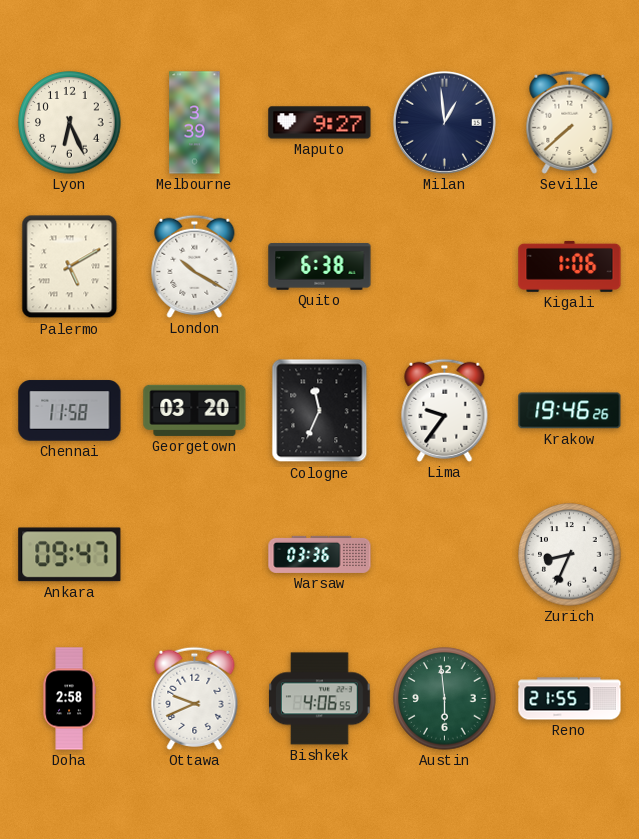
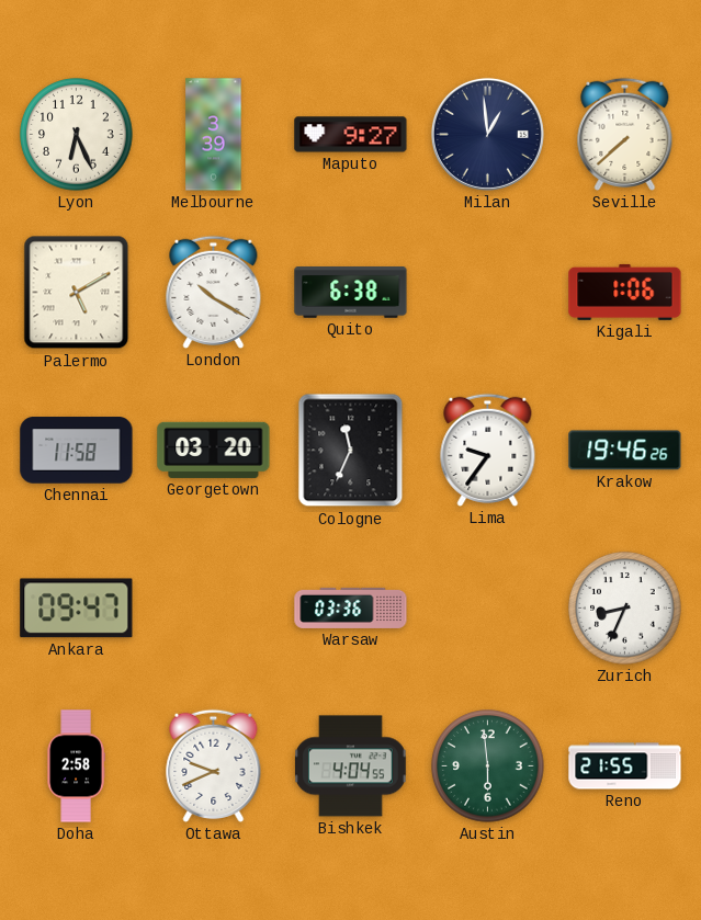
Bishkek: 4:06 -> 4:04
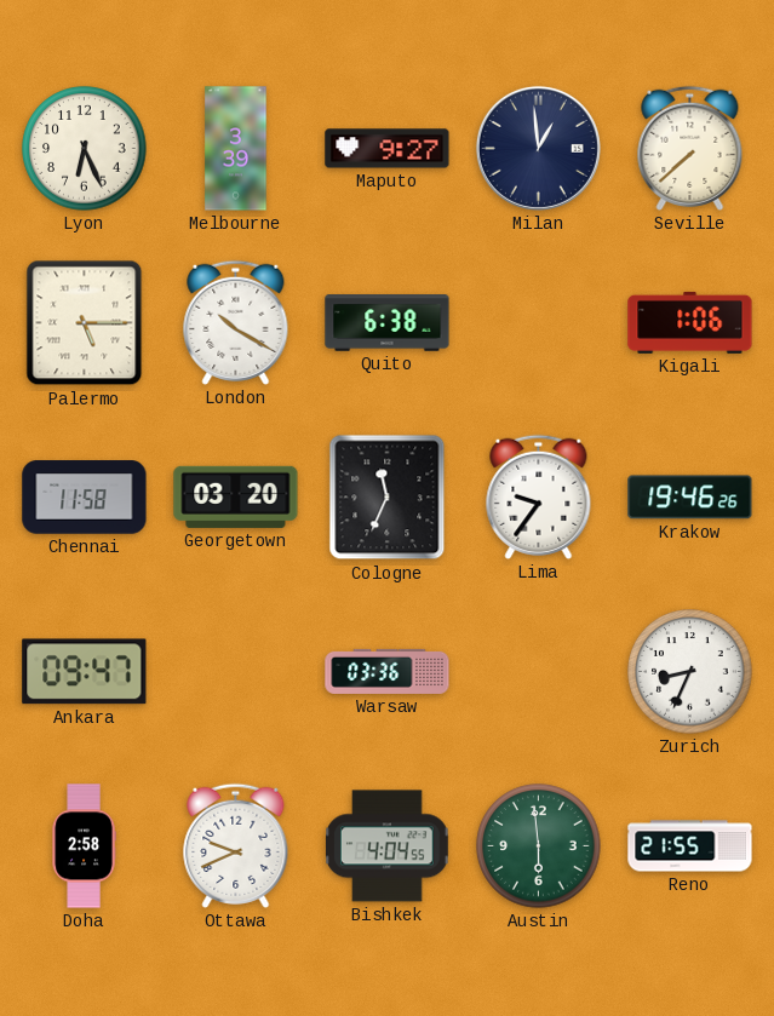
Palermo: 5:10 -> 5:15
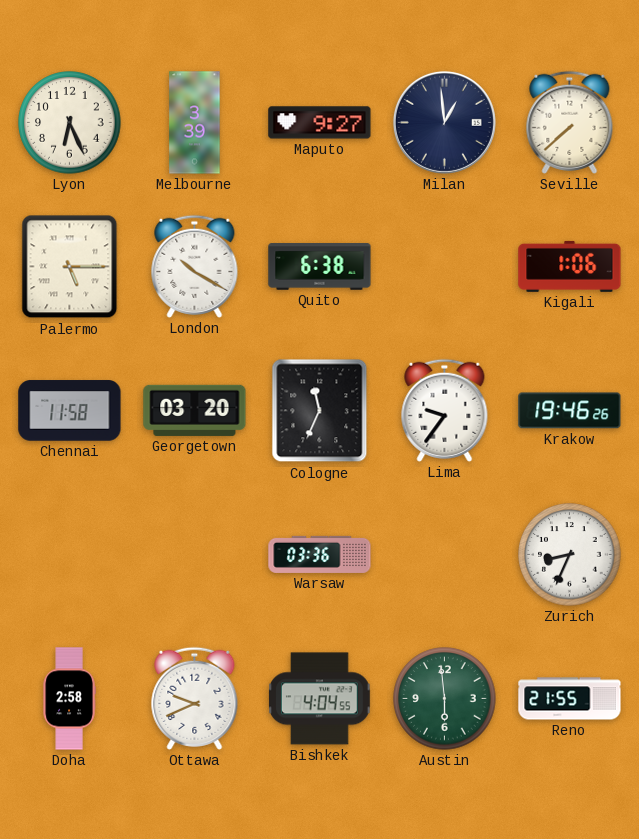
Ankara: 09:47 -> none
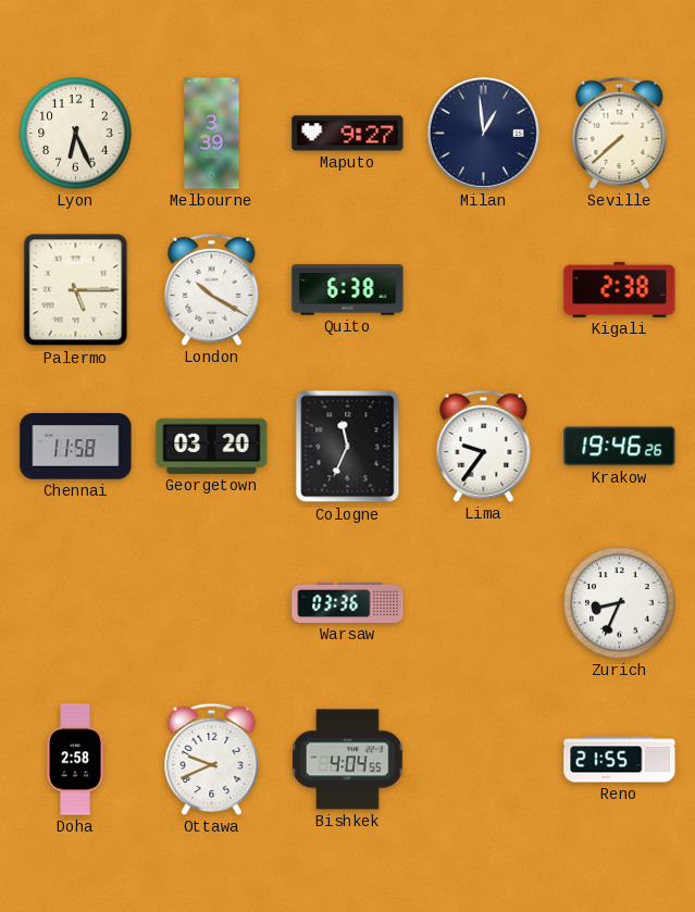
Kigali: 1:06 -> 2:38
Austin: 5:59 -> none
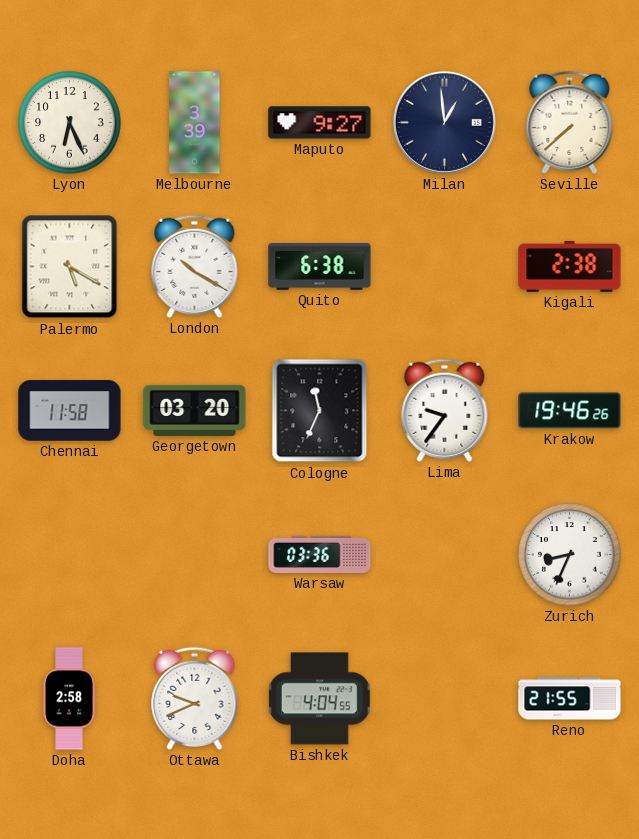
Palermo: 5:15 -> 5:20
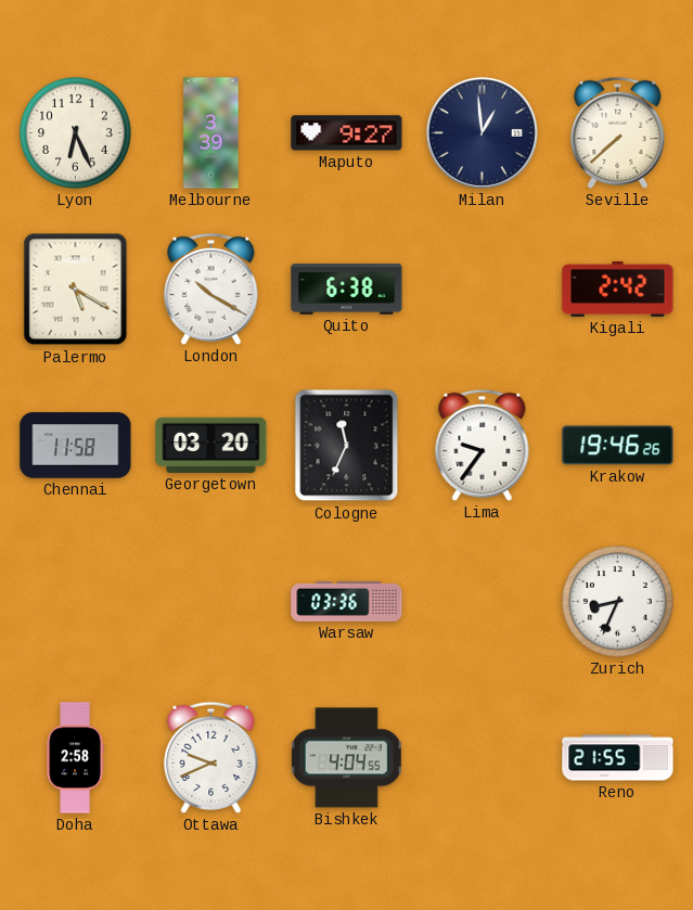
Kigali: 2:38 -> 2:42
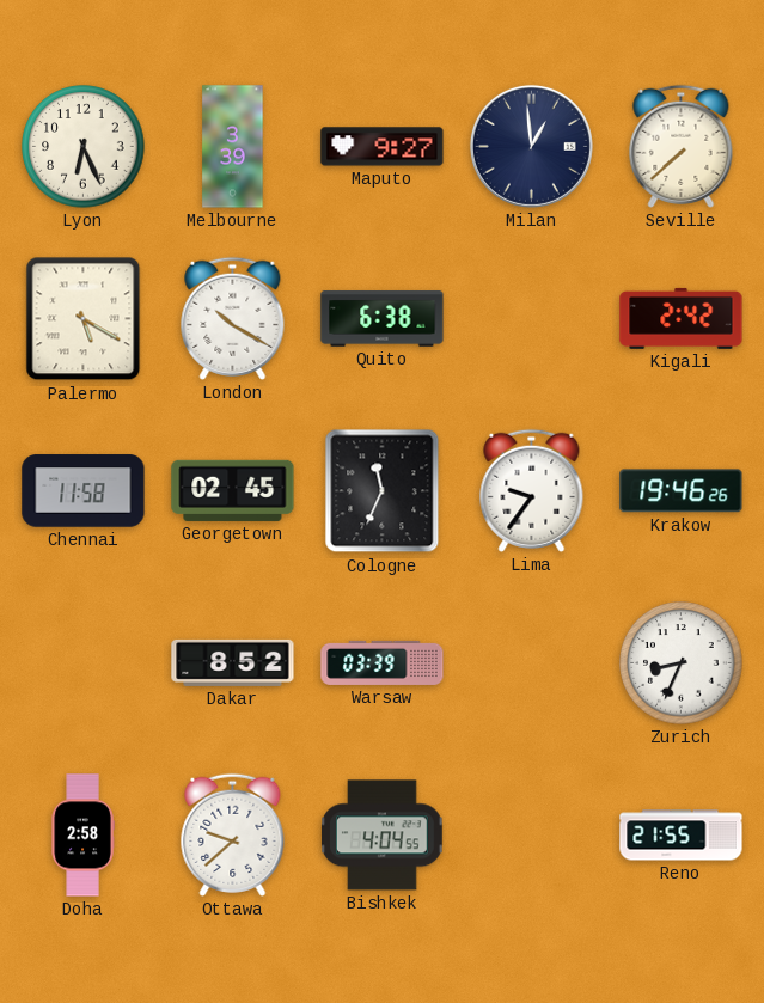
Georgetown: 03:20 -> 02:45
Dakar: none -> 8:52
Warsaw: 03:36 -> 03:39
Ottawa: 9:41 -> 9:38
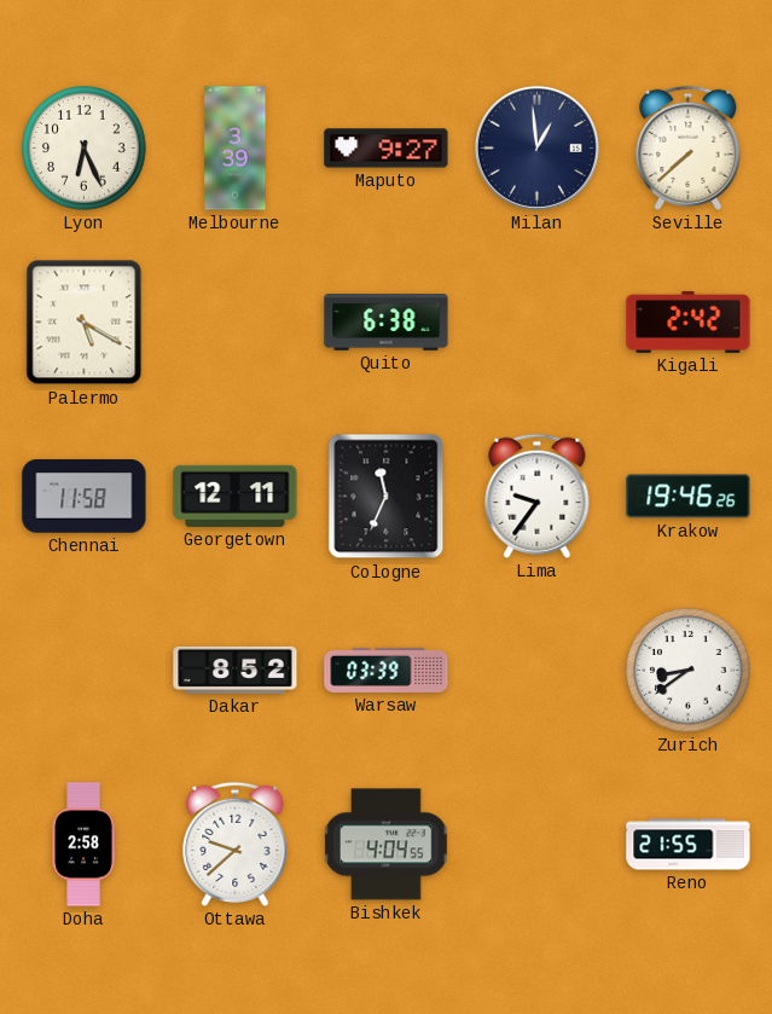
London: 10:20 -> none
Georgetown: 02:45 -> 12:11
Zurich: 8:34 -> 8:39
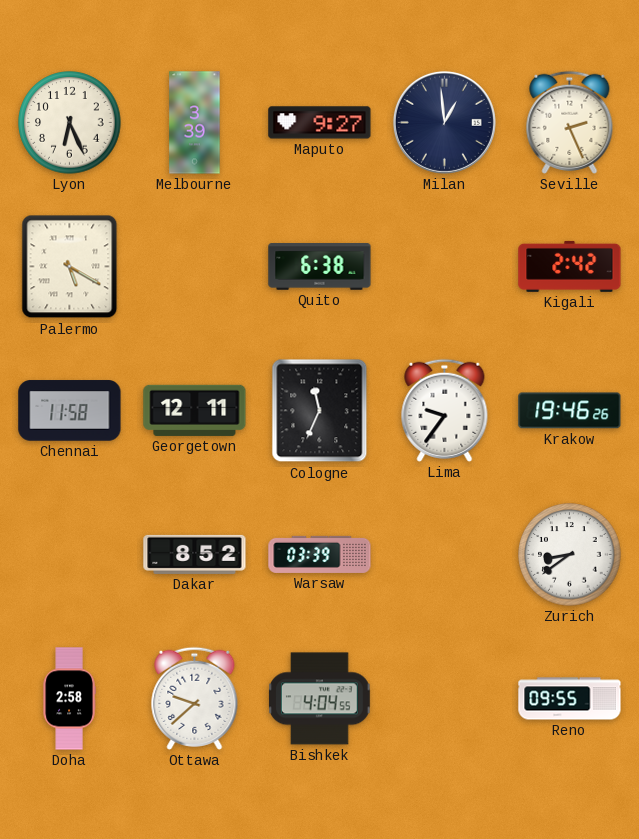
Seville: 7:38 -> 2:26
Reno: 21:55 -> 09:55
